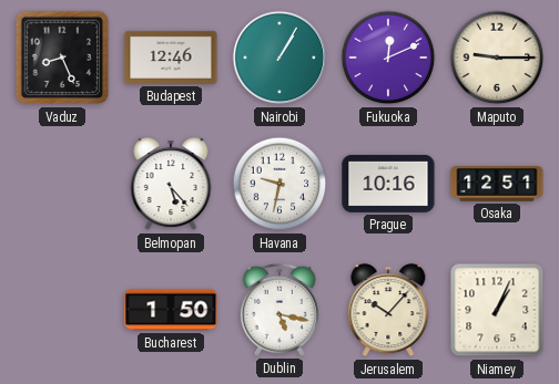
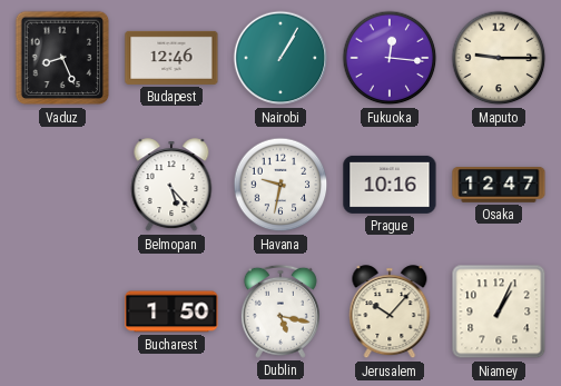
Fukuoka: 12:11 -> 12:16
Osaka: 12:51 -> 12:47
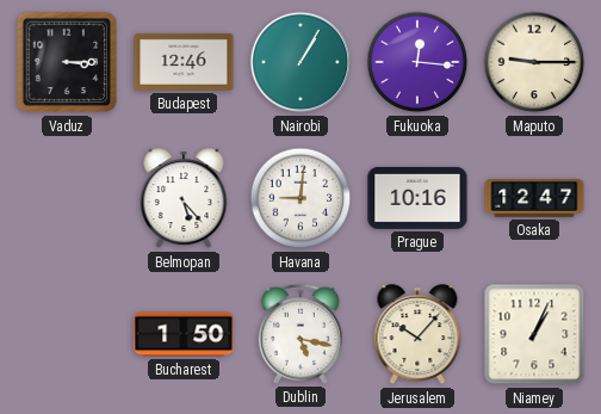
Vaduz: 8:26 -> 3:15
Havana: 9:32 -> 9:01
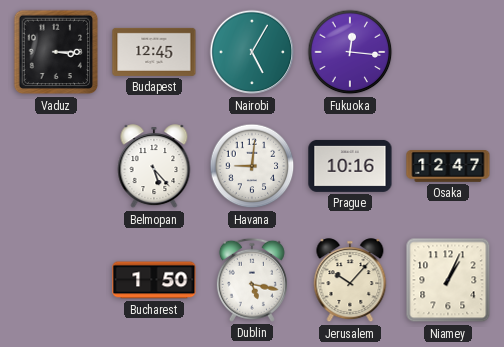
Budapest: 12:46 -> 12:45
Nairobi: 1:05 -> 5:05
Maputo: 9:15 -> none
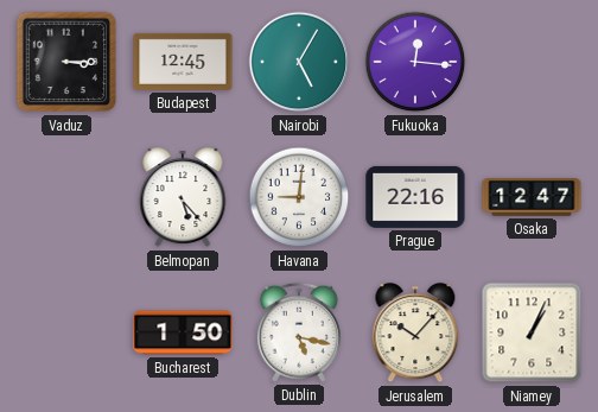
Prague: 10:16 -> 22:16
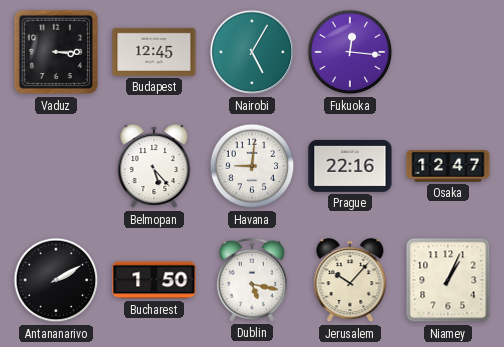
Antananarivo: none -> 2:10
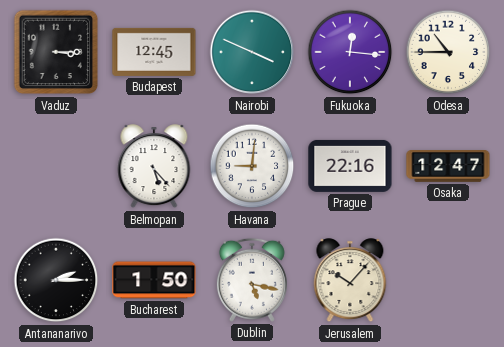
Nairobi: 5:05 -> 3:49
Odesa: none -> 10:45
Antananarivo: 2:10 -> 2:15
Niamey: 1:04 -> none
